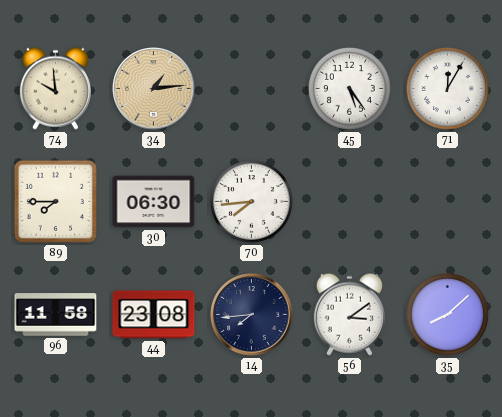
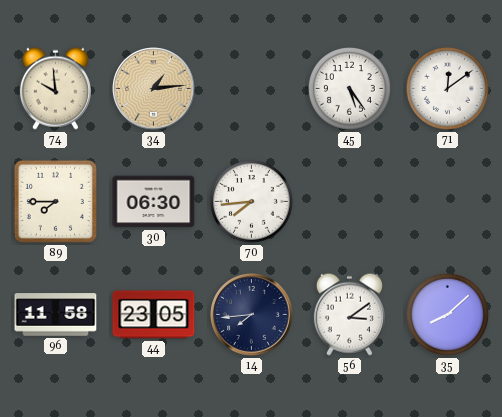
71: 12:05 -> 12:09
44: 23:08 -> 23:05
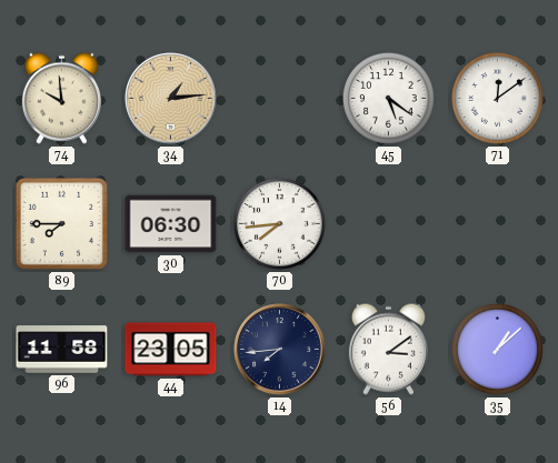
45: 5:24 -> 5:21
35: 8:08 -> 1:08
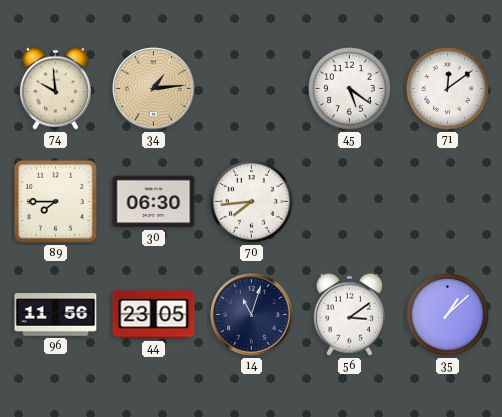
96: 11:58 -> 11:56
14: 7:44 -> 11:03
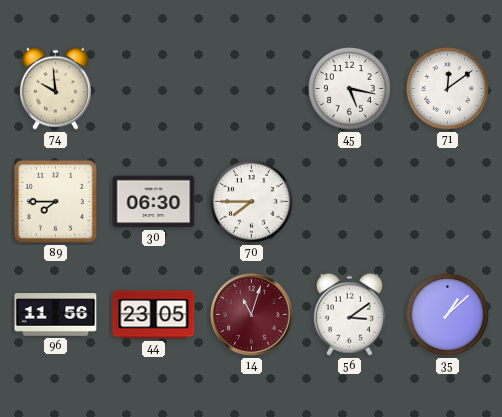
34: 1:14 -> none
45: 5:21 -> 5:17
70: 7:44 -> 7:45
14 dial: navy -> burgundy
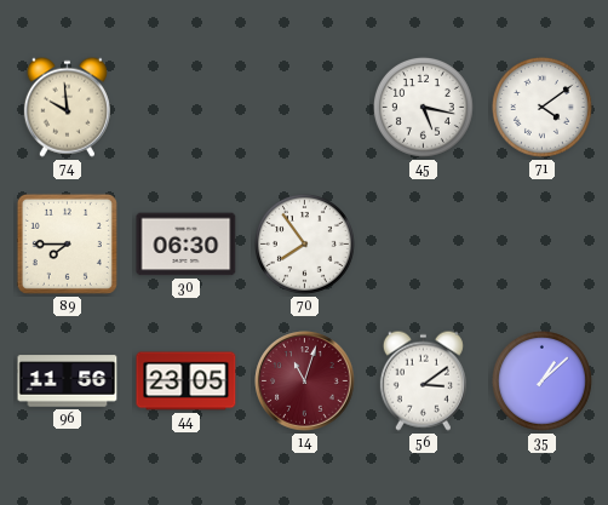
71: 12:09 -> 4:09
70: 7:45 -> 7:54
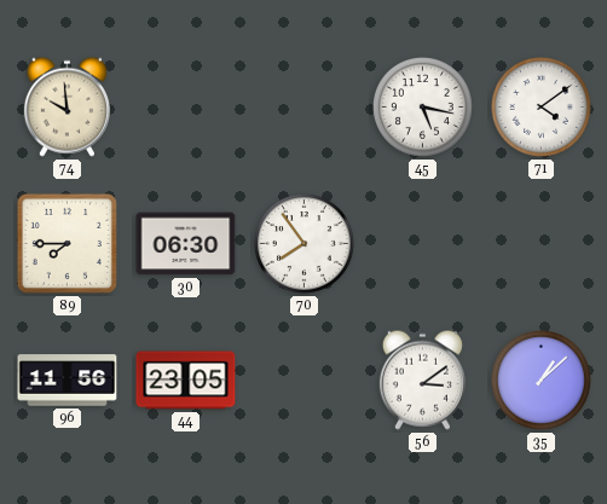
14: 11:03 -> none
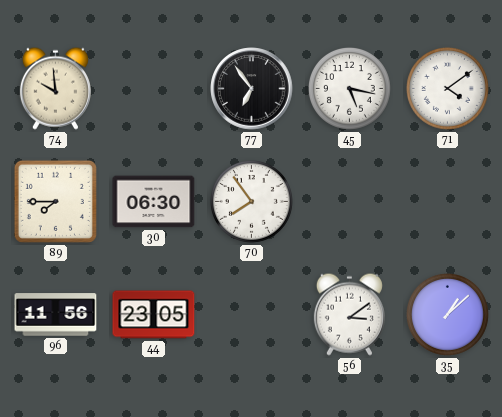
77: none -> 6:54
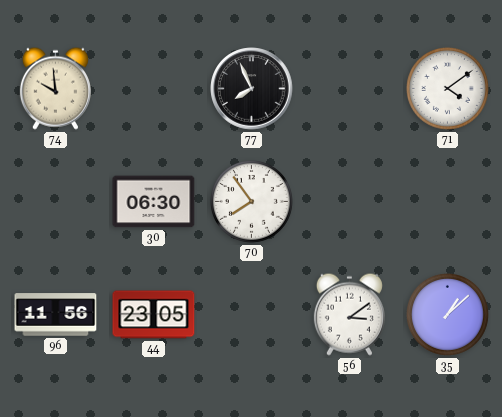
77: 6:54 -> 7:56
45: 5:17 -> none
89: 7:45 -> none
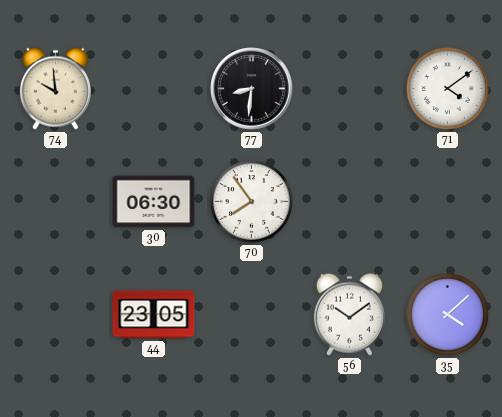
77: 7:56 -> 8:31
96: 11:56 -> none
56: 3:09 -> 10:09
35: 1:08 -> 4:08
